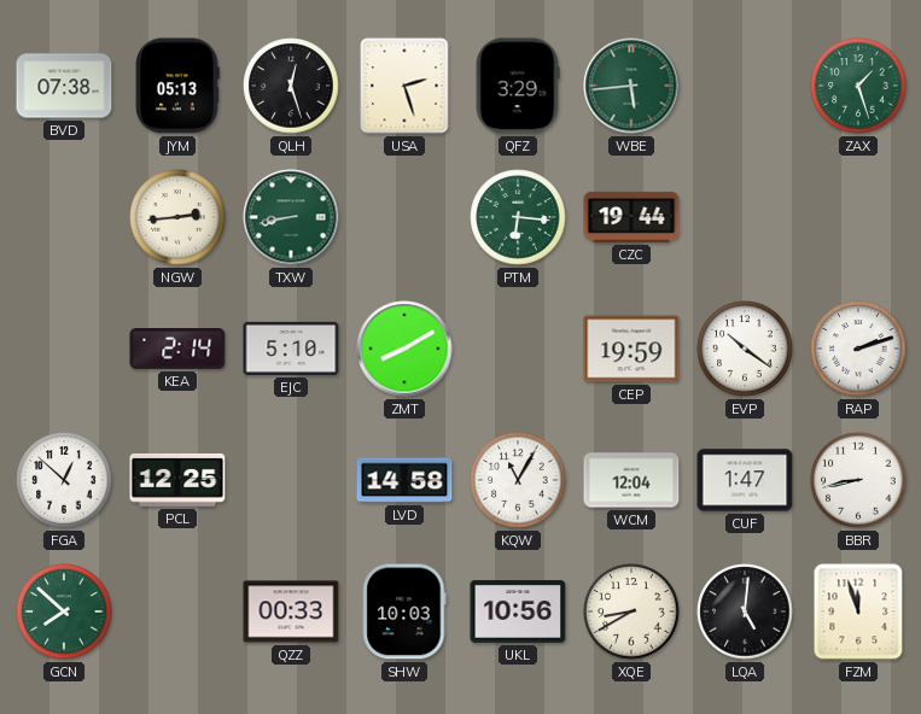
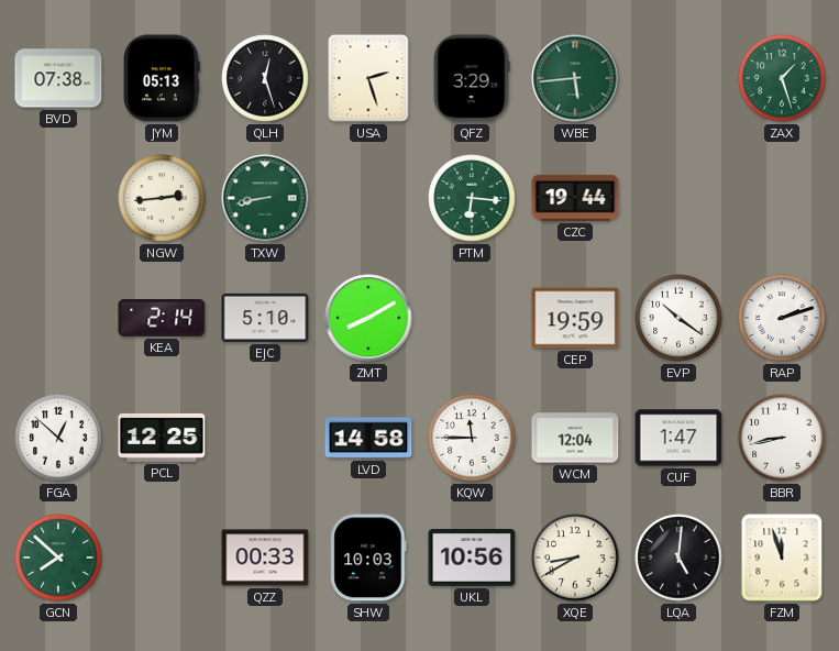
KQW: 11:05 -> 11:45
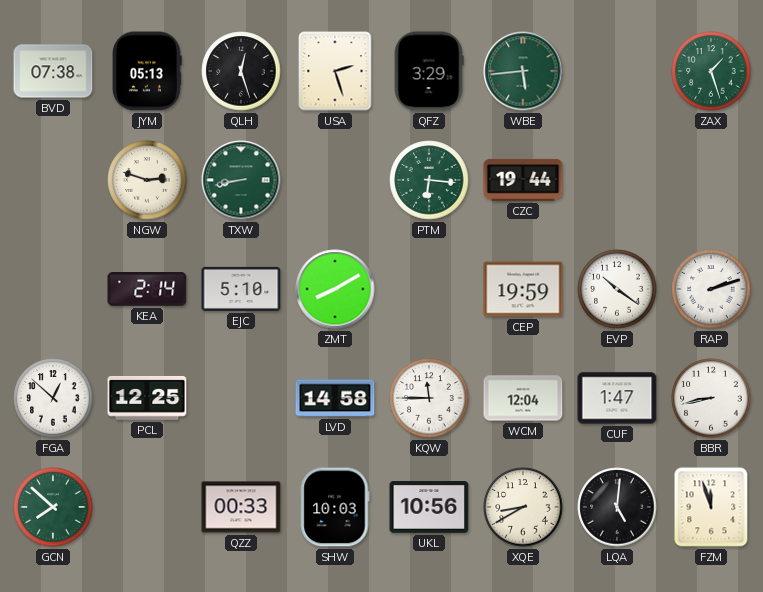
NGW: 2:44 -> 2:48
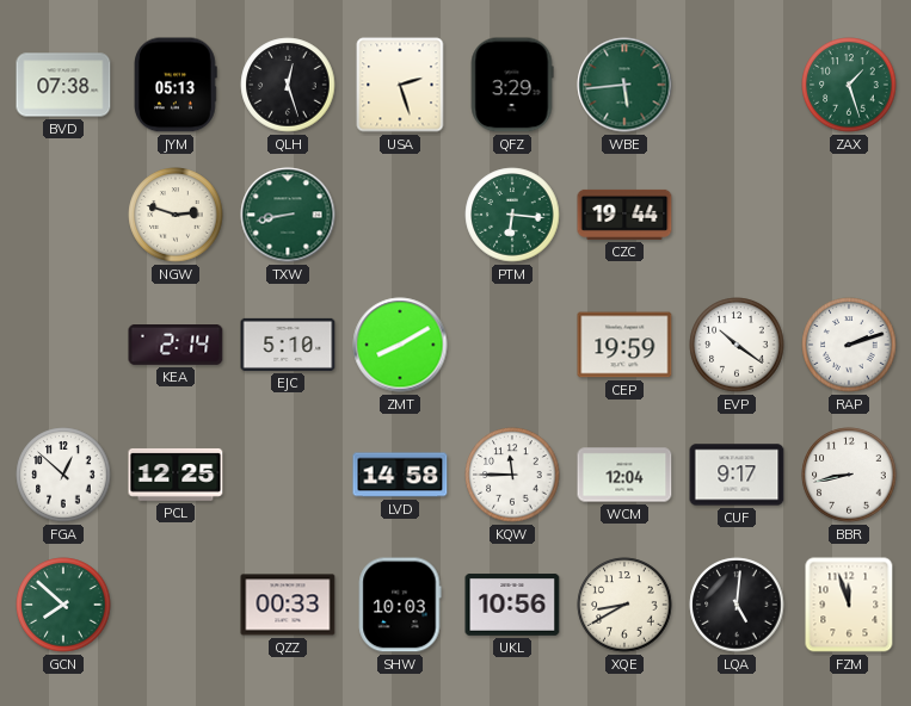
CUF: 1:47 -> 9:17
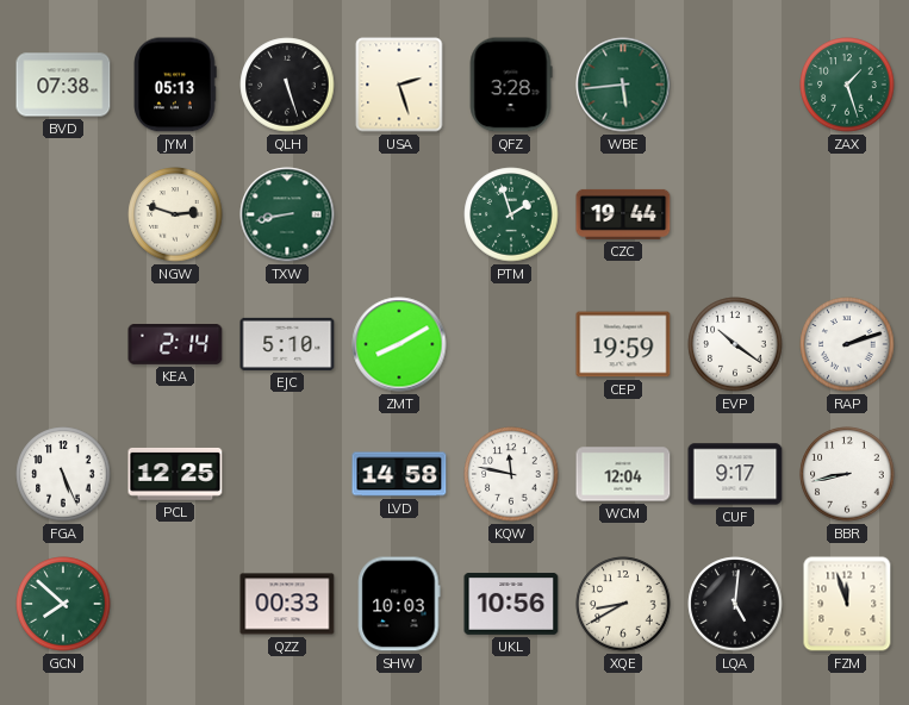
QLH: 12:27 -> 5:27
QFZ: 3:29 -> 3:28
PTM: 6:16 -> 1:57
FGA: 12:52 -> 5:26
KQW: 11:45 -> 11:47
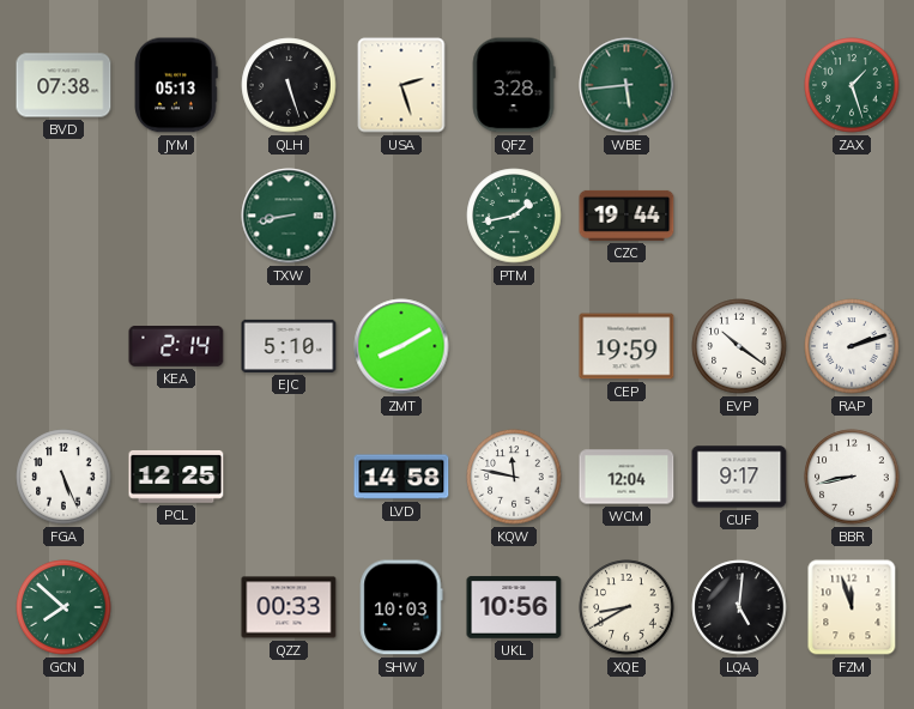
NGW: 2:48 -> none
PTM: 1:57 -> 1:43
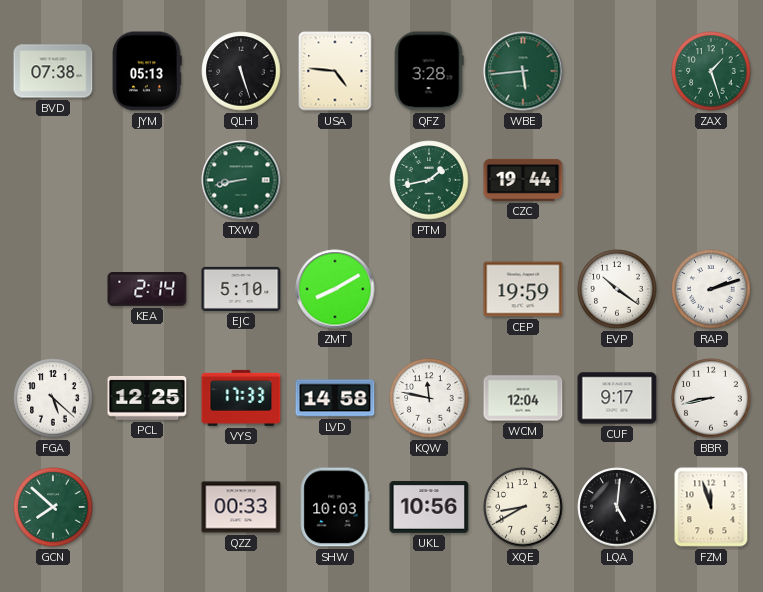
USA: 2:27 -> 4:46
FGA: 5:26 -> 5:22
VYS: none -> 17:33
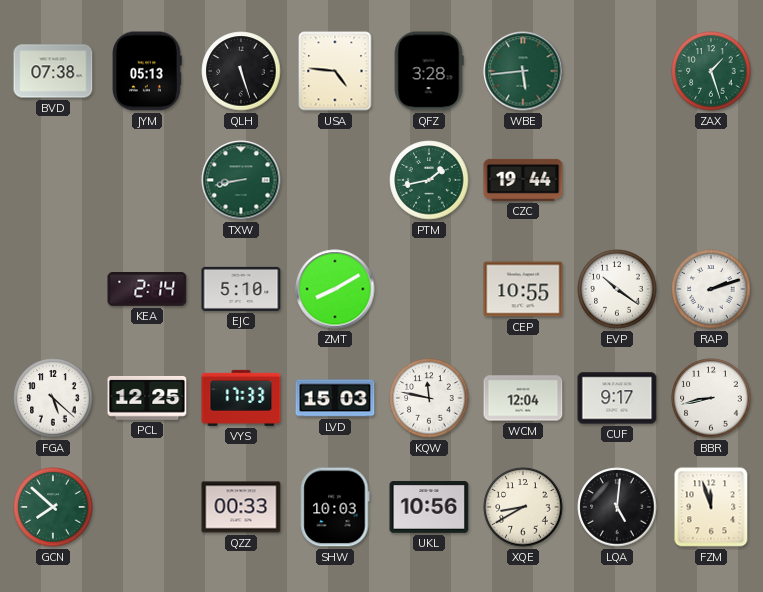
CEP: 19:59 -> 10:55
LVD: 14:58 -> 15:03
